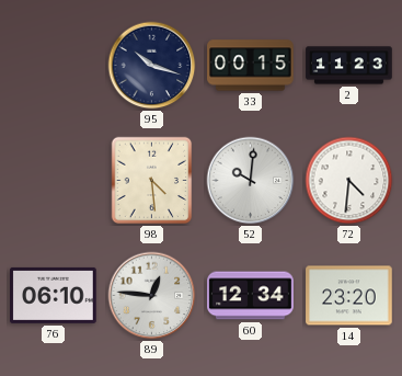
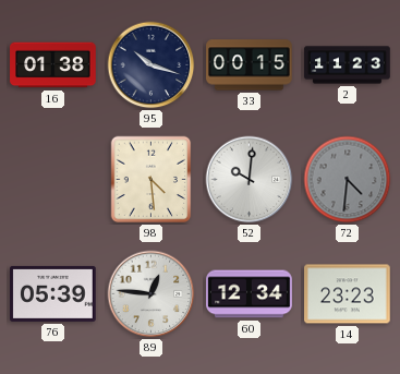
16: none -> 01:38
72 dial: white -> grey
76: 06:10 -> 05:39
14: 23:20 -> 23:23
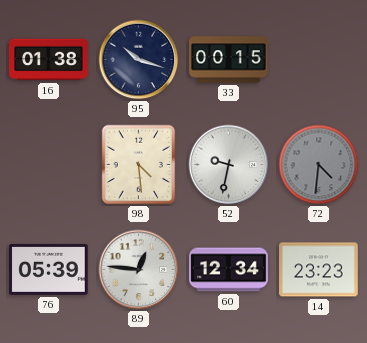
2: 11:23 -> none
52: 10:01 -> 9:32
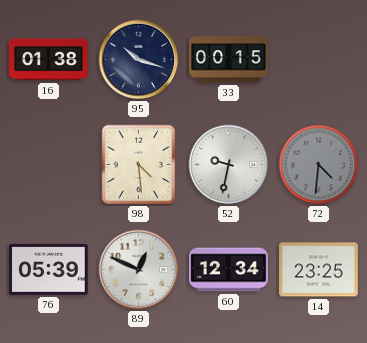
89: 12:46 -> 12:49
14: 23:23 -> 23:25
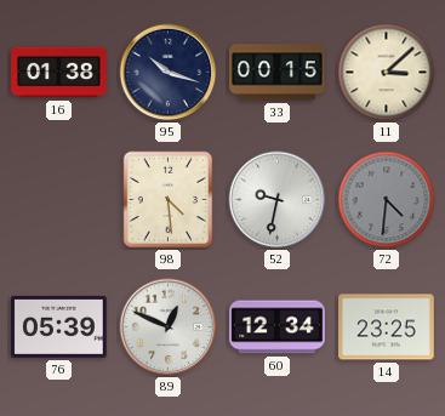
11: none -> 3:08
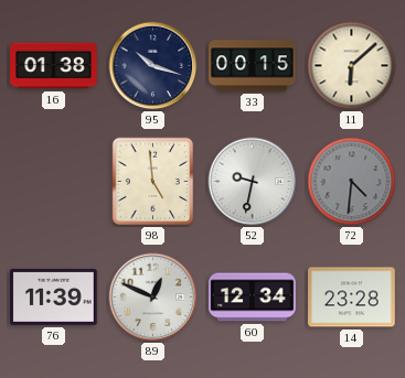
11: 3:08 -> 6:08
98: 4:29 -> 4:59
76: 05:39 -> 11:39
14: 23:25 -> 23:28
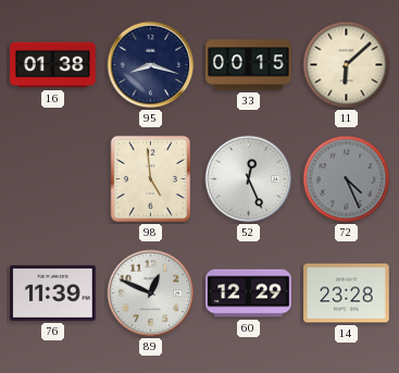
95: 10:18 -> 8:18
52: 9:32 -> 12:26
72: 4:31 -> 4:26
60: 12:34 -> 12:29
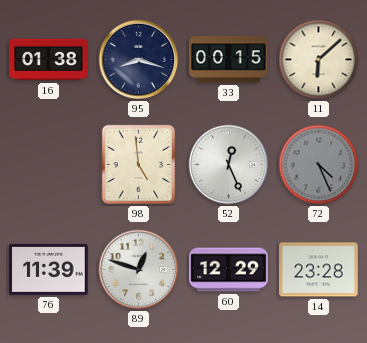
89: 12:49 -> 12:48
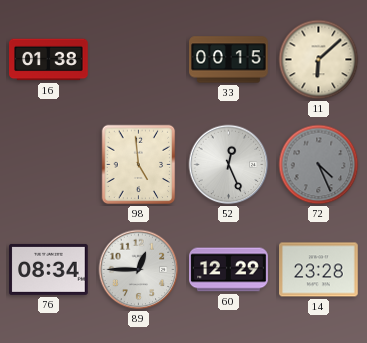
95: 8:18 -> none
76: 11:39 -> 08:34
89: 12:48 -> 12:45
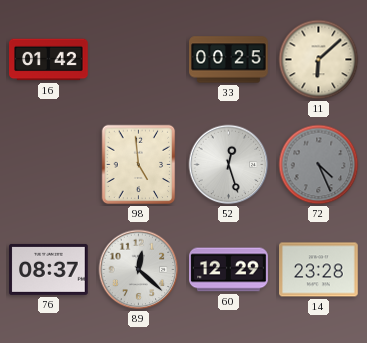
16: 01:38 -> 01:42
33: 00:15 -> 00:25
52: 12:26 -> 12:27
76: 08:34 -> 08:37
89: 12:45 -> 12:22
